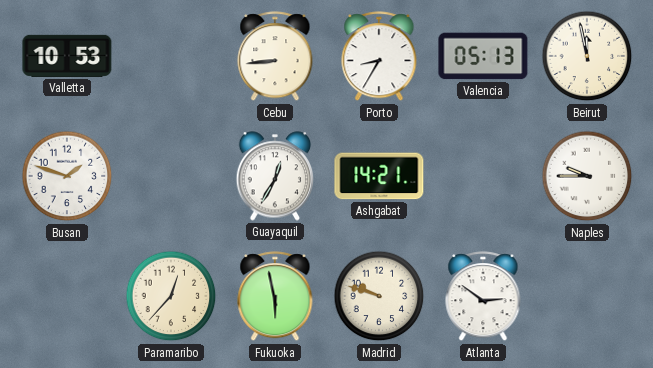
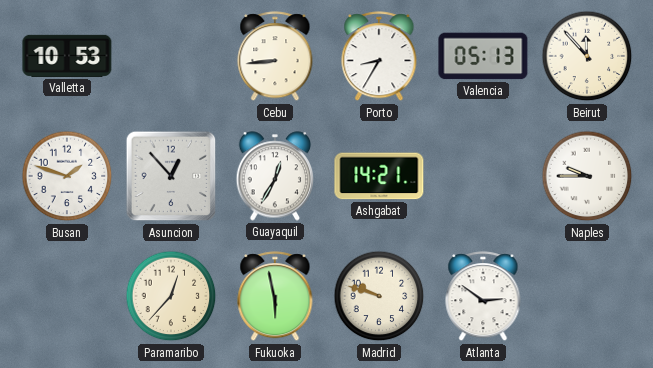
Beirut: 11:58 -> 11:53
Asuncion: none -> 12:53
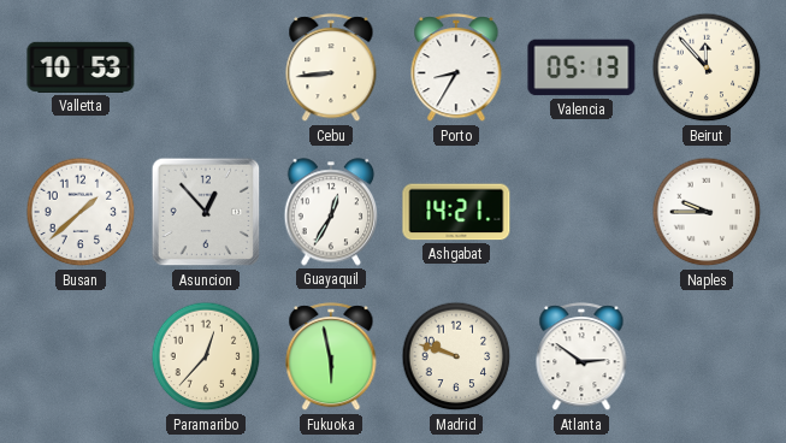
Busan: 1:48 -> 1:38
